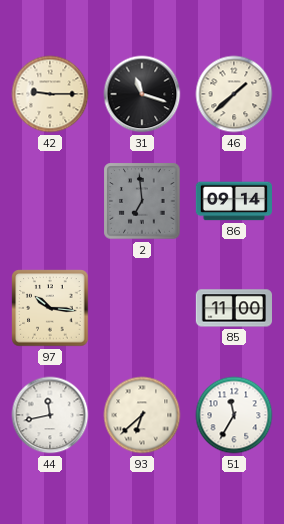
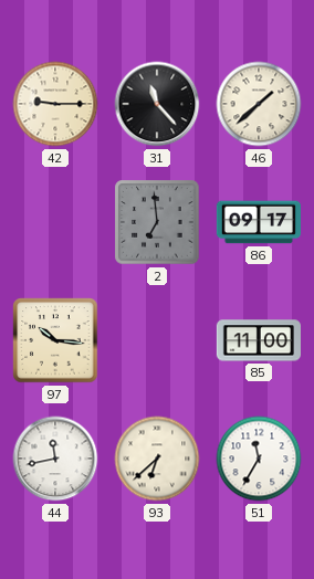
31: 11:18 -> 11:23
86: 09:14 -> 09:17
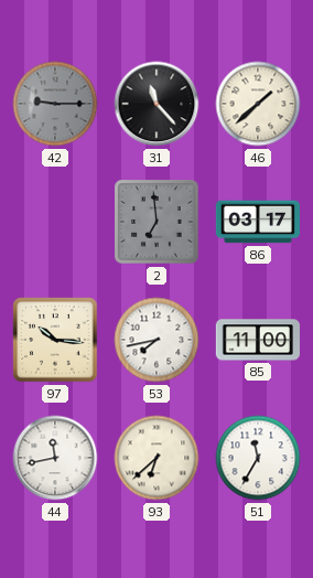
42 dial: cream -> grey
86: 09:17 -> 03:17
53: none -> 7:43
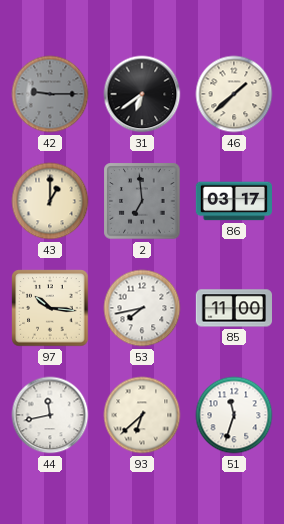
31: 11:23 -> 6:39
43: none -> 1:00
51: 11:35 -> 11:33
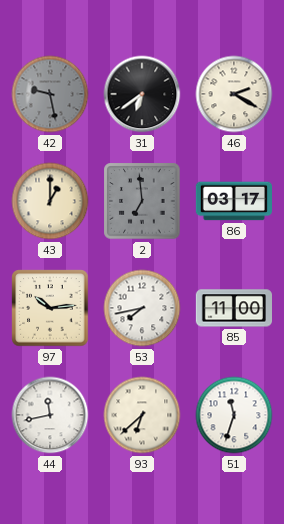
42: 9:15 -> 9:28
46: 1:38 -> 2:20
97: 10:16 -> 10:14
